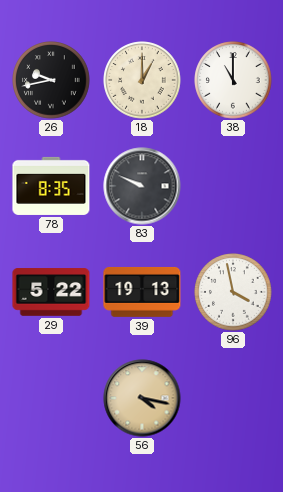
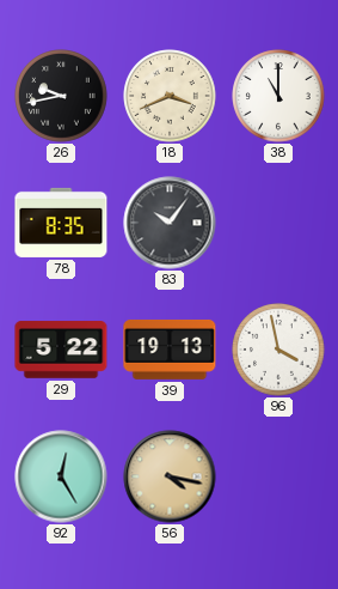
18: 1:00 -> 3:41
83: 9:49 -> 10:06
92: none -> 12:25
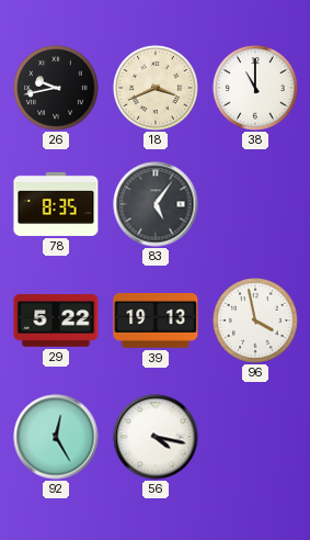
83: 10:06 -> 5:06
56 dial: champagne -> white
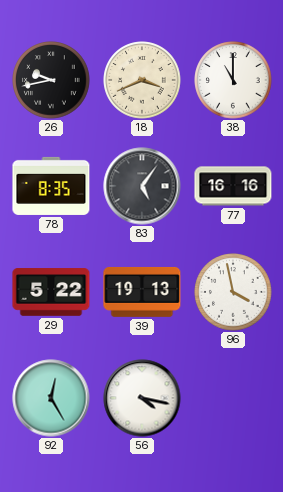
77: none -> 16:16
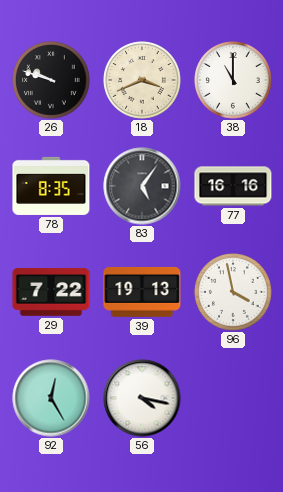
26: 9:43 -> 9:48
29: 5:22 -> 7:22
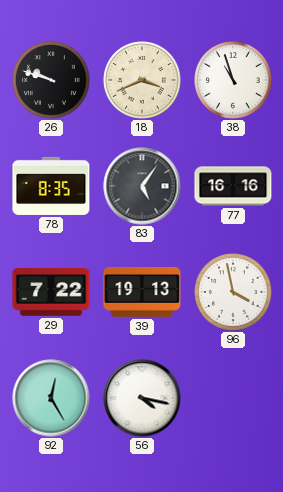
38: 11:00 -> 10:57
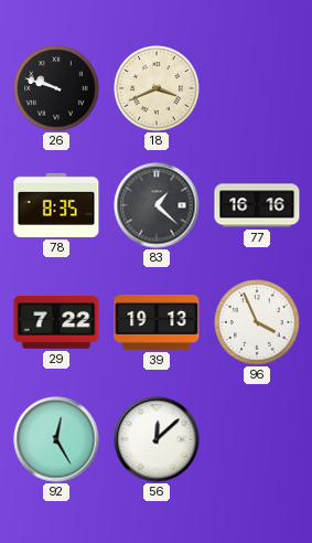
38: 10:57 -> none
83: 5:06 -> 1:22
96: 3:58 -> 3:56
56: 4:17 -> 12:08
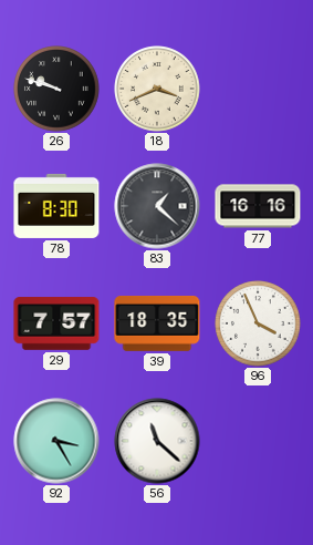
78: 8:35 -> 8:30
29: 7:22 -> 7:57
39: 19:13 -> 18:35
92: 12:25 -> 3:25
56: 12:08 -> 11:22
